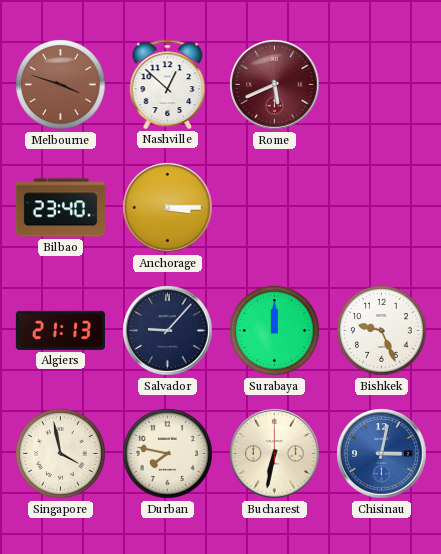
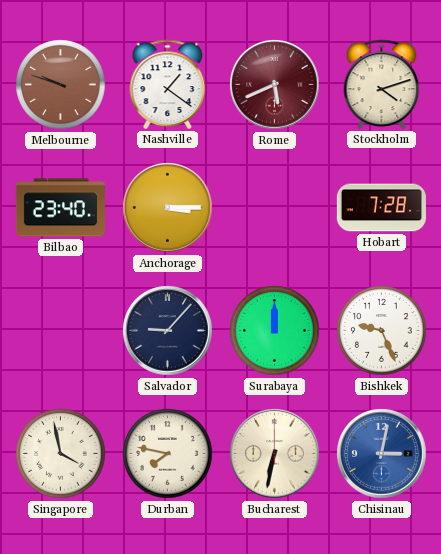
Melbourne: 3:48 -> 9:48
Nashville: 12:52 -> 1:21
Stockholm: none -> 4:12
Hobart: none -> 7:28
Algiers: 21:13 -> none
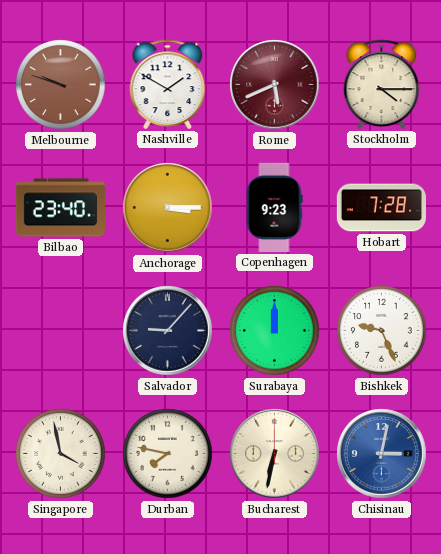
Nashville: 1:21 -> 1:50
Stockholm: 4:12 -> 4:15
Copenhagen: none -> 9:23
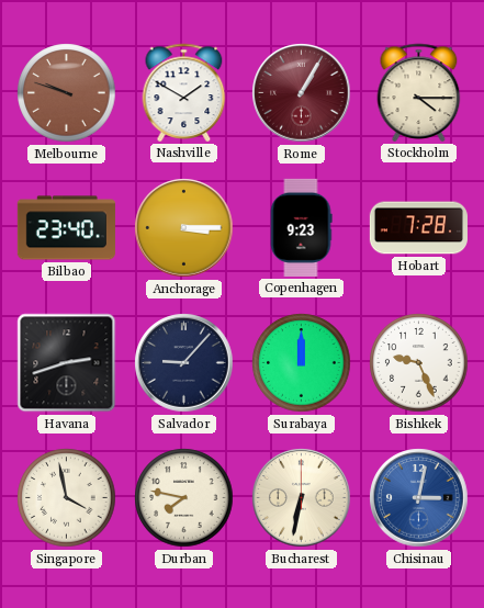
Rome: 5:41 -> 1:05
Havana: none -> 2:42
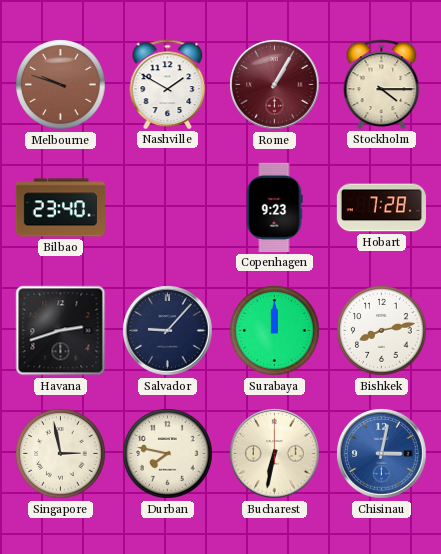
Anchorage: 3:15 -> none
Bishkek: 9:26 -> 8:13
Singapore: 3:58 -> 2:58
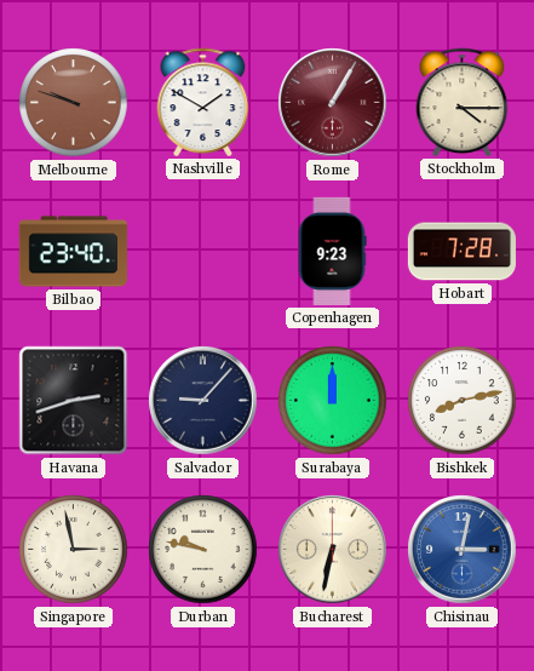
Durban: 7:47 -> 9:47
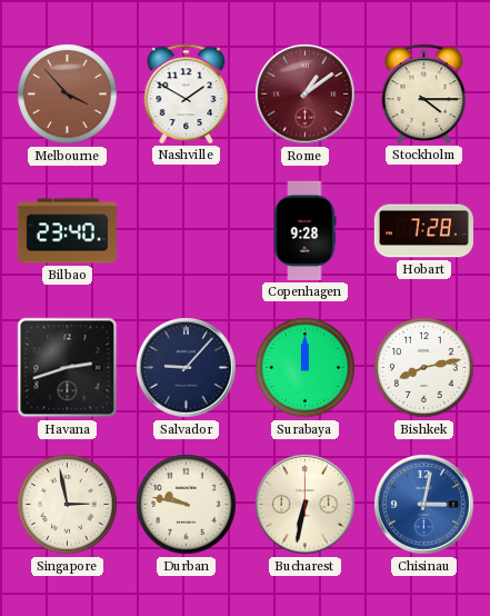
Melbourne: 9:48 -> 3:53
Rome: 1:05 -> 1:09
Copenhagen: 9:23 -> 9:28
